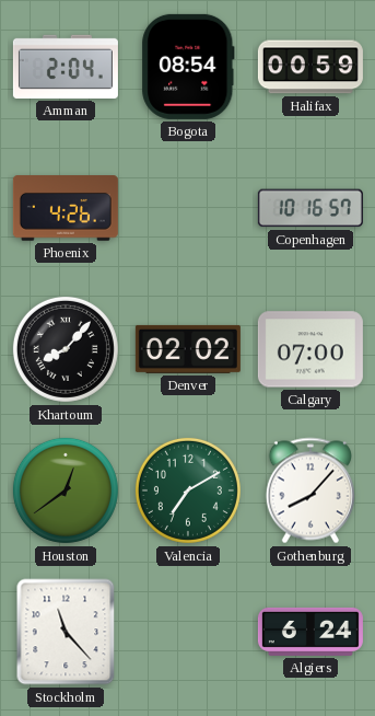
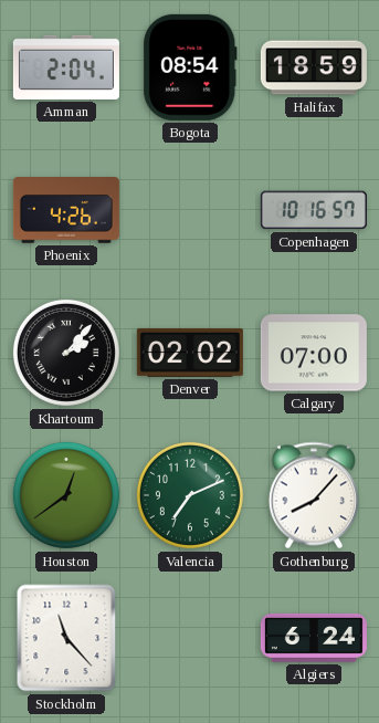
Halifax: 00:59 -> 18:59
Khartoum: 8:07 -> 2:07
Valencia: 7:10 -> 7:11
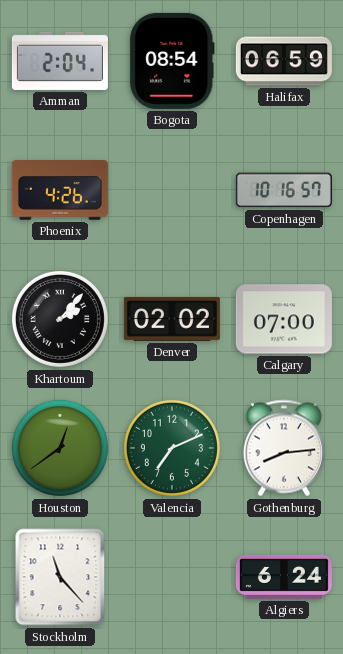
Halifax: 18:59 -> 06:59
Gothenburg: 8:07 -> 8:14
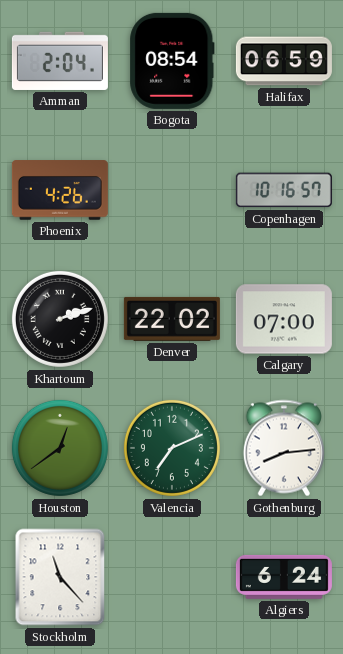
Khartoum: 2:07 -> 2:12
Denver: 02:02 -> 22:02
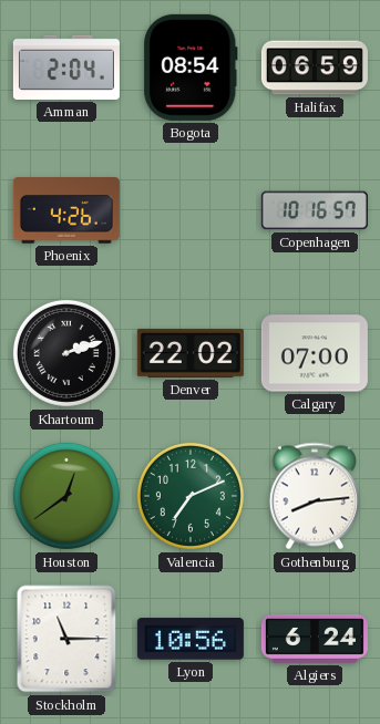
Stockholm: 11:23 -> 11:15
Lyon: none -> 10:56
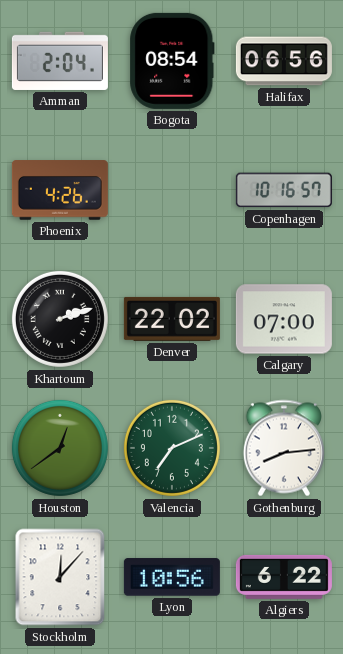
Halifax: 06:59 -> 06:56
Stockholm: 11:15 -> 12:07
Algiers: 6:24 -> 6:22
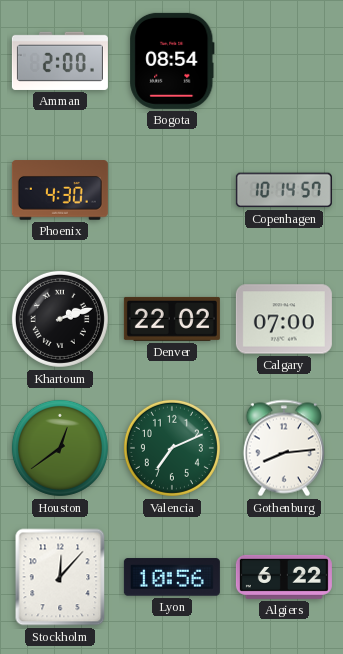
Amman: 2:04 -> 2:00
Halifax: 06:56 -> none
Phoenix: 4:26 -> 4:30
Copenhagen: 10:16 -> 10:14
